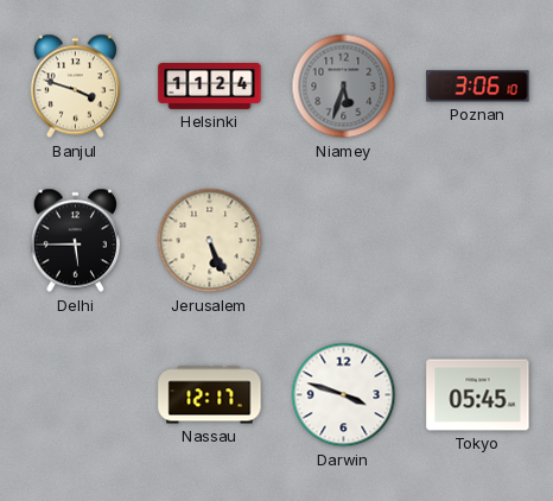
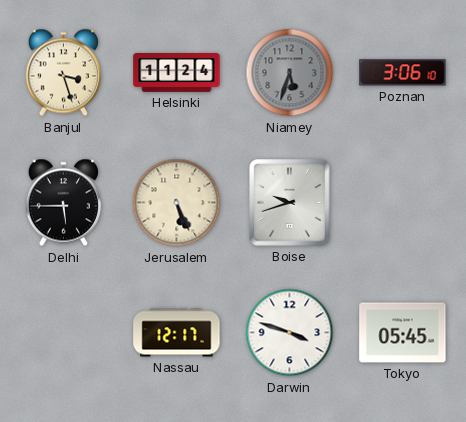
Banjul: 3:48 -> 3:27
Boise: none -> 9:42
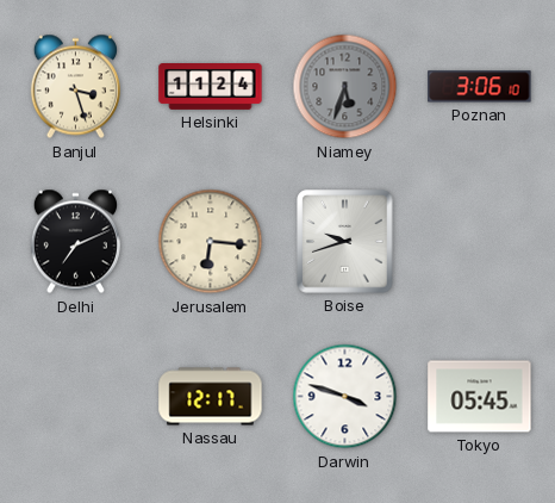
Delhi: 5:45 -> 7:11
Jerusalem: 5:26 -> 6:16
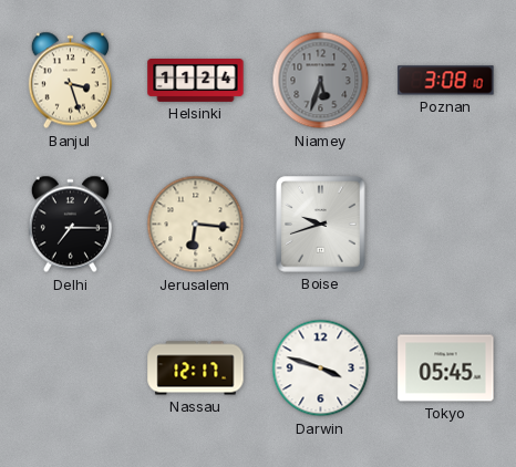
Poznan: 3:06 -> 3:08
Delhi: 7:11 -> 7:15
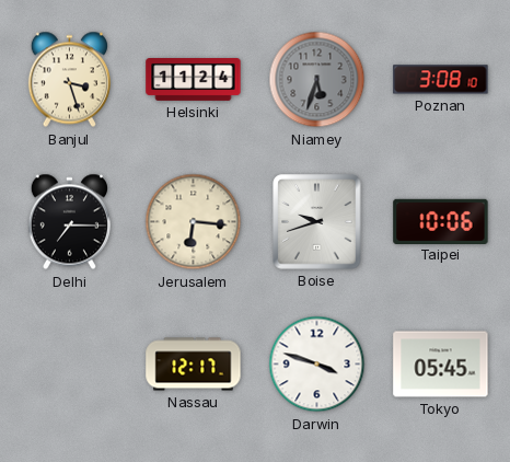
Taipei: none -> 10:06
